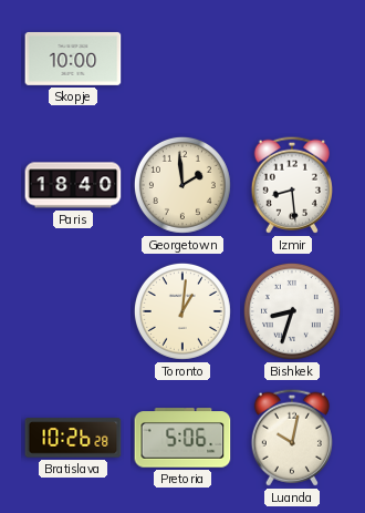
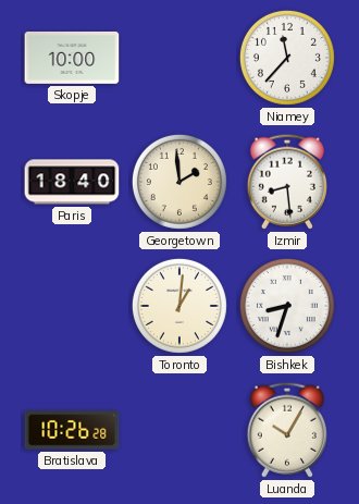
Niamey: none -> 11:37
Pretoria: 5:06 -> none
Luanda: 10:02 -> 10:05
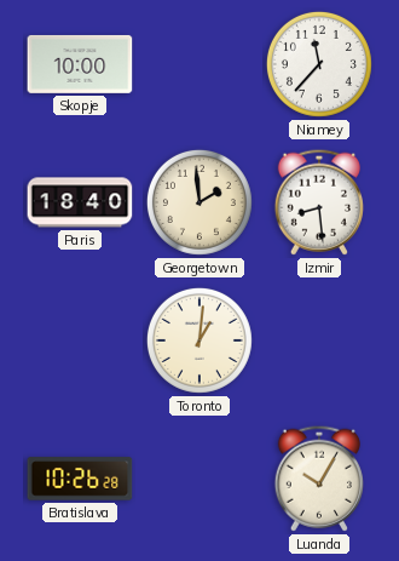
Bishkek: 8:33 -> none
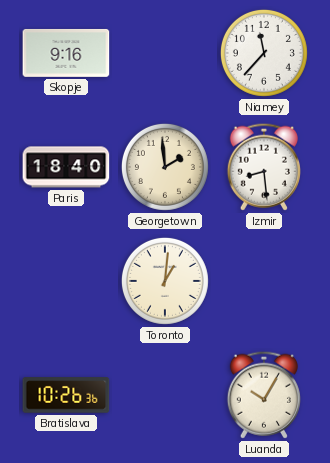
Skopje: 10:00 -> 9:16
Bratislava: 10:26:28 -> 10:26:36
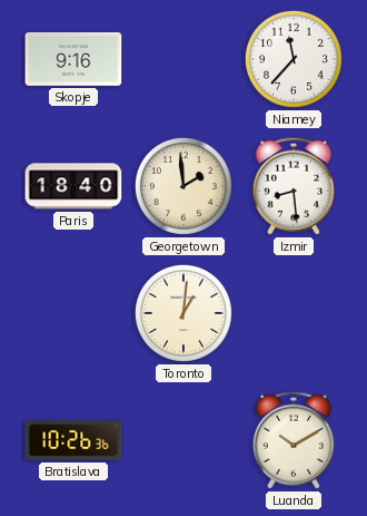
Luanda: 10:05 -> 10:10
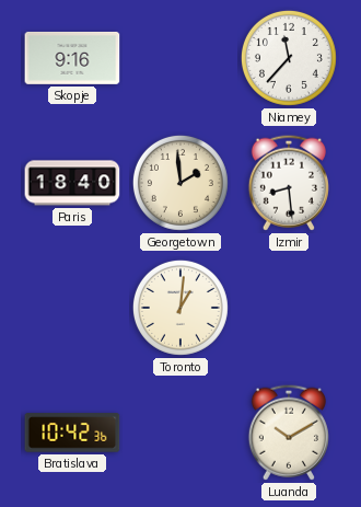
Bratislava: 10:26 -> 10:42
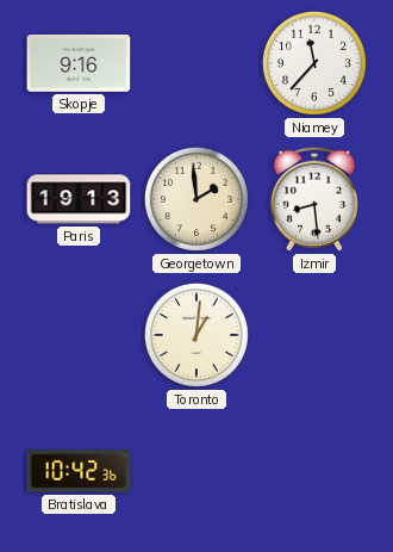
Paris: 18:40 -> 19:13
Luanda: 10:10 -> none
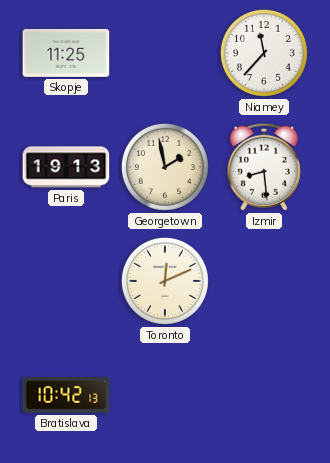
Skopje: 9:16 -> 11:25
Georgetown: 1:59 -> 1:58
Toronto: 1:01 -> 12:11
Bratislava: 10:42:36 -> 10:42:13
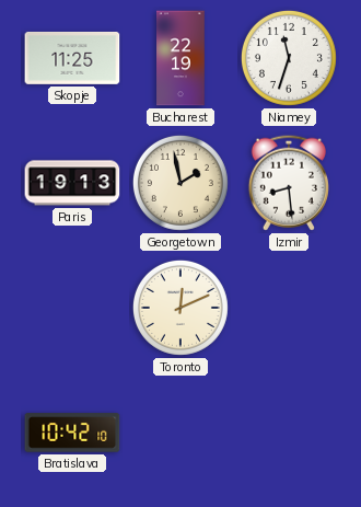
Bucharest: none -> 22:19
Niamey: 11:37 -> 11:33
Bratislava: 10:42:13 -> 10:42:10
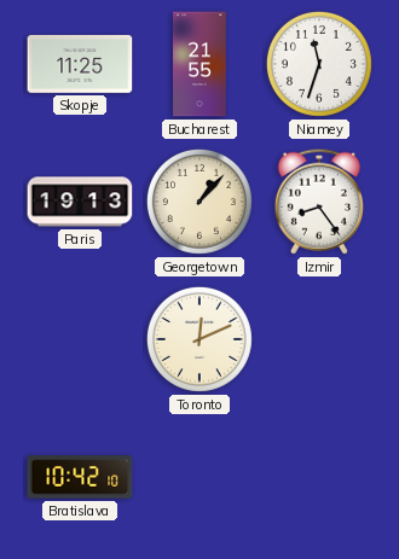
Bucharest: 22:19 -> 21:55
Georgetown: 1:58 -> 1:07
Izmir: 8:29 -> 8:24
